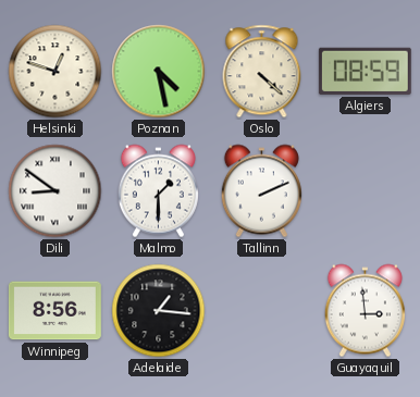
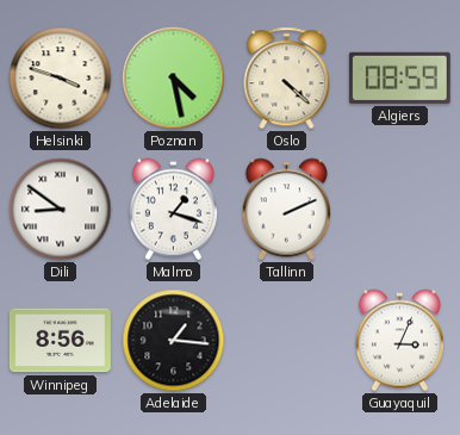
Helsinki: 12:48 -> 3:48
Malmo: 1:30 -> 1:18
Guayaquil: 2:59 -> 3:04
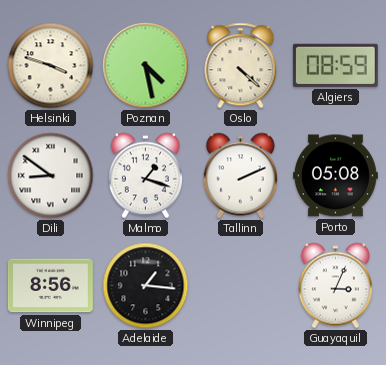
Porto: none -> 05:08
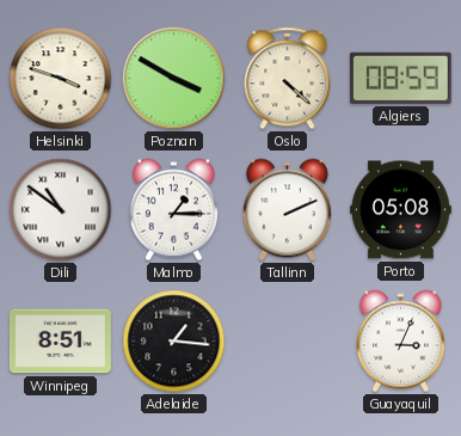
Poznan: 4:28 -> 3:50
Dili: 8:51 -> 10:51
Malmo: 1:18 -> 1:15
Winnipeg: 8:56 -> 8:51
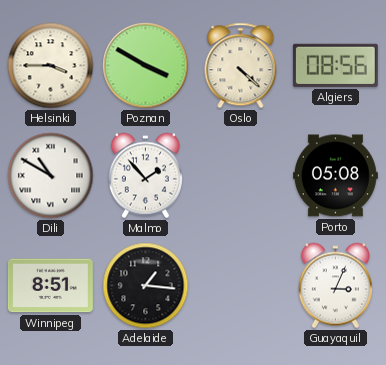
Helsinki: 3:48 -> 3:45
Algiers: 08:59 -> 08:56
Dili: 10:51 -> 10:50
Malmo: 1:15 -> 1:53
Tallinn: 2:11 -> none
